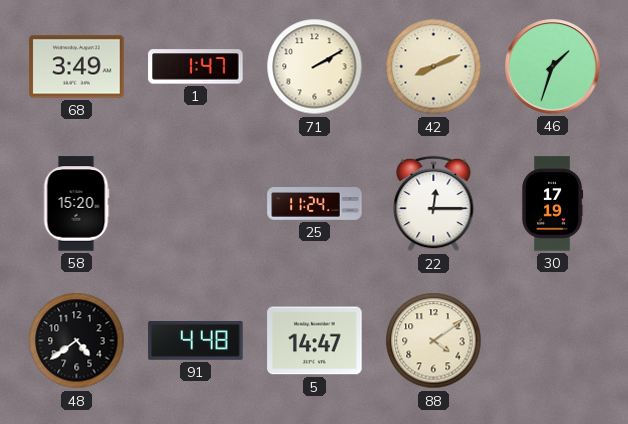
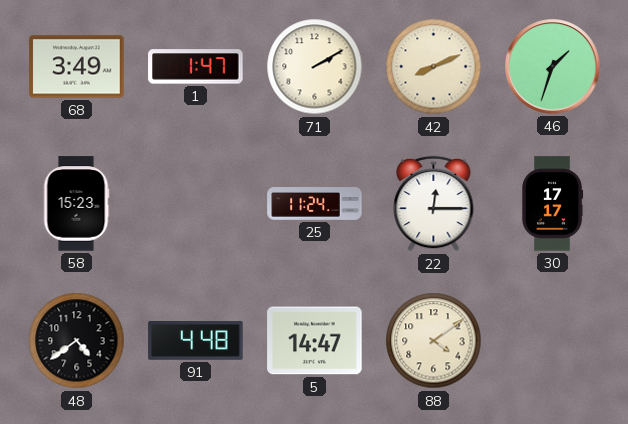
58: 15:20 -> 15:23
30: 17:19 -> 17:17
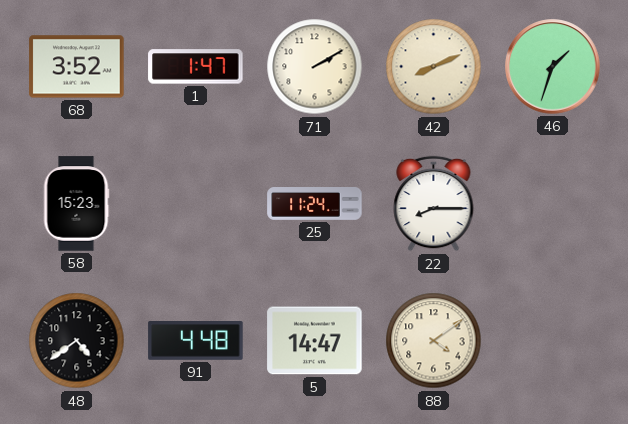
68: 3:49 -> 3:52
22: 12:15 -> 8:15
30: 17:17 -> none
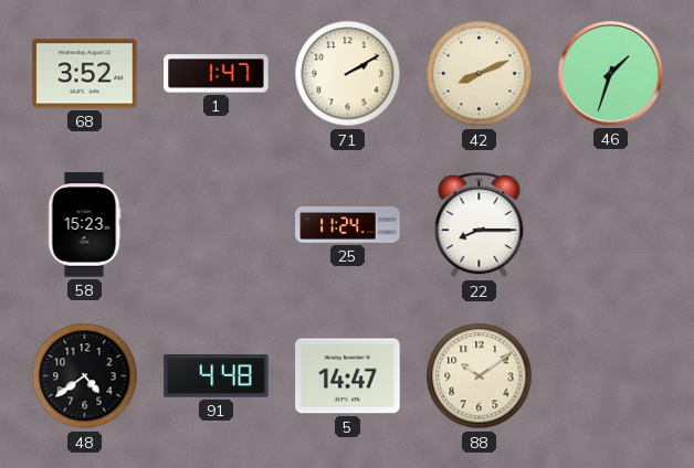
88: 4:09 -> 10:09
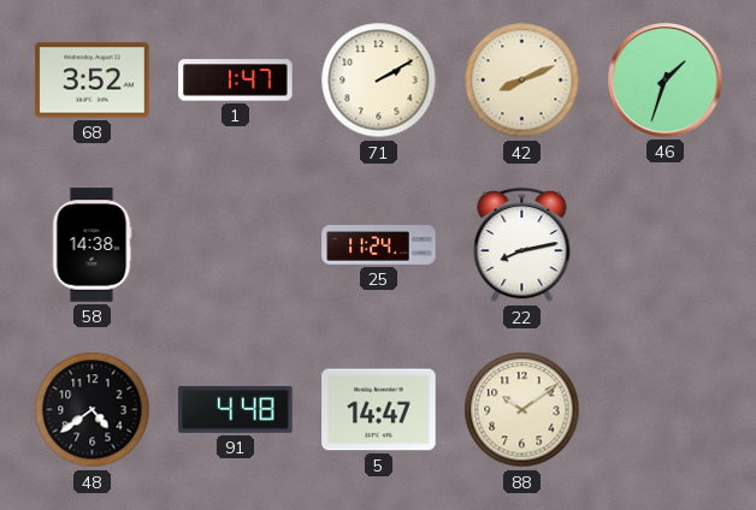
58: 15:23 -> 14:38
22: 8:15 -> 8:13
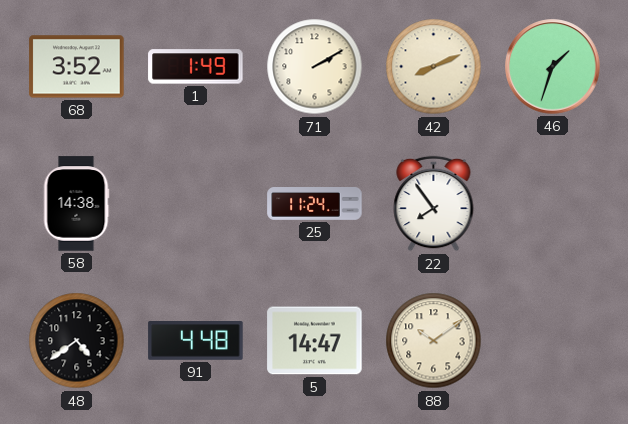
1: 1:47 -> 1:49
22: 8:13 -> 7:54
